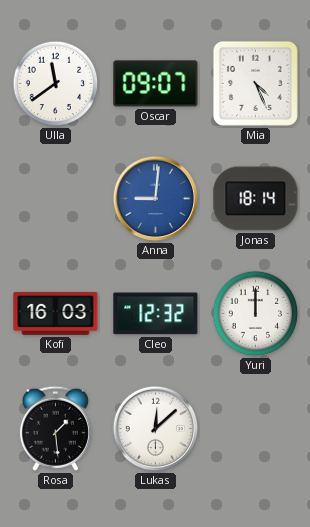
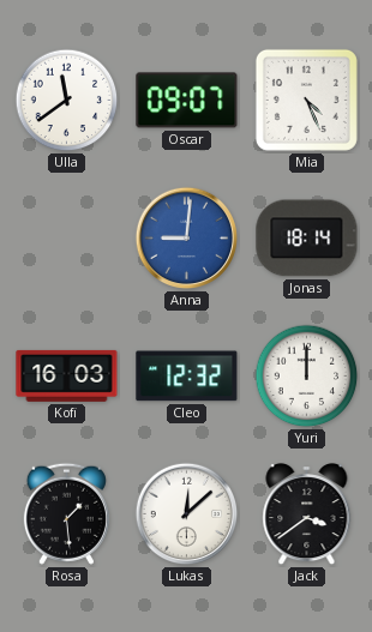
Jack: none -> 3:39
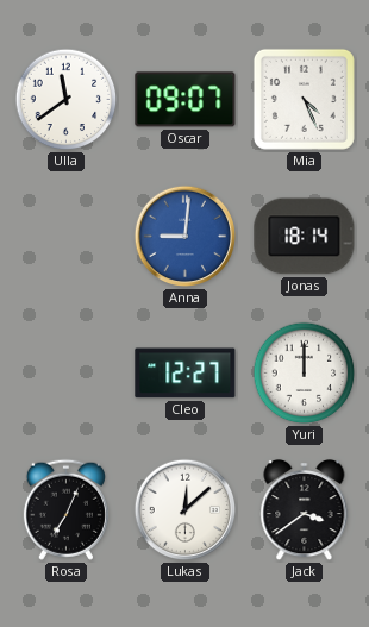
Kofi: 16:03 -> none
Cleo: 12:32 -> 12:27
Rosa: 1:29 -> 7:04
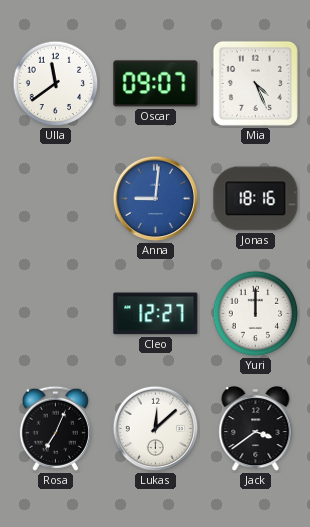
Jonas: 18:14 -> 18:16
